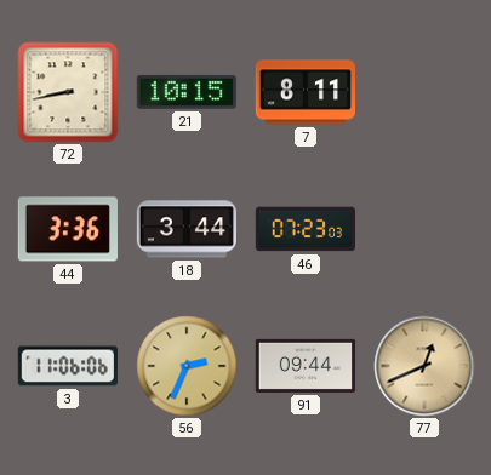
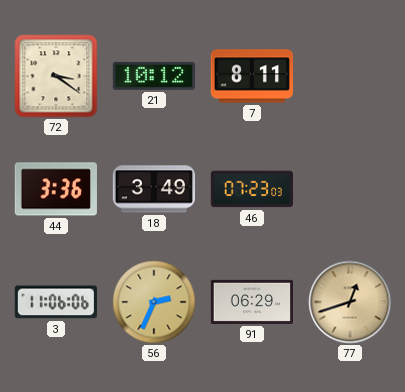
72: 8:43 -> 3:21
21: 10:15 -> 10:12
18: 3:44 -> 3:49
91: 09:44 -> 06:29
77: 12:41 -> 12:42
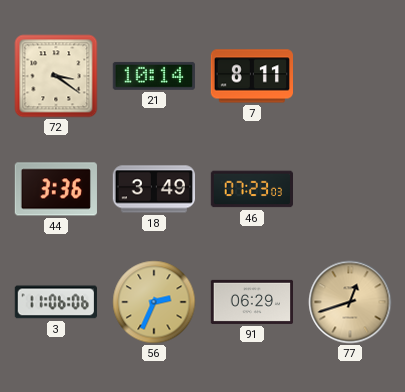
21: 10:12 -> 10:14
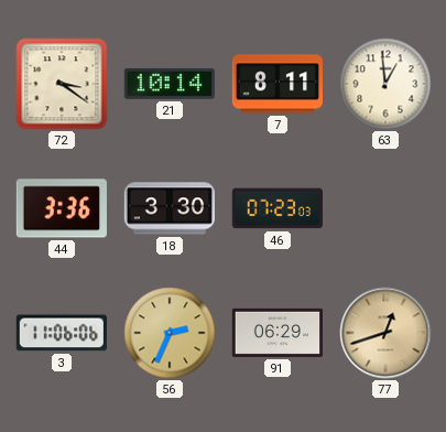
63: none -> 12:59
18: 3:49 -> 3:30
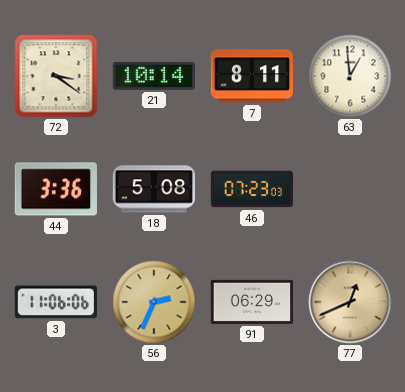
18: 3:30 -> 5:08
77: 12:42 -> 12:41
